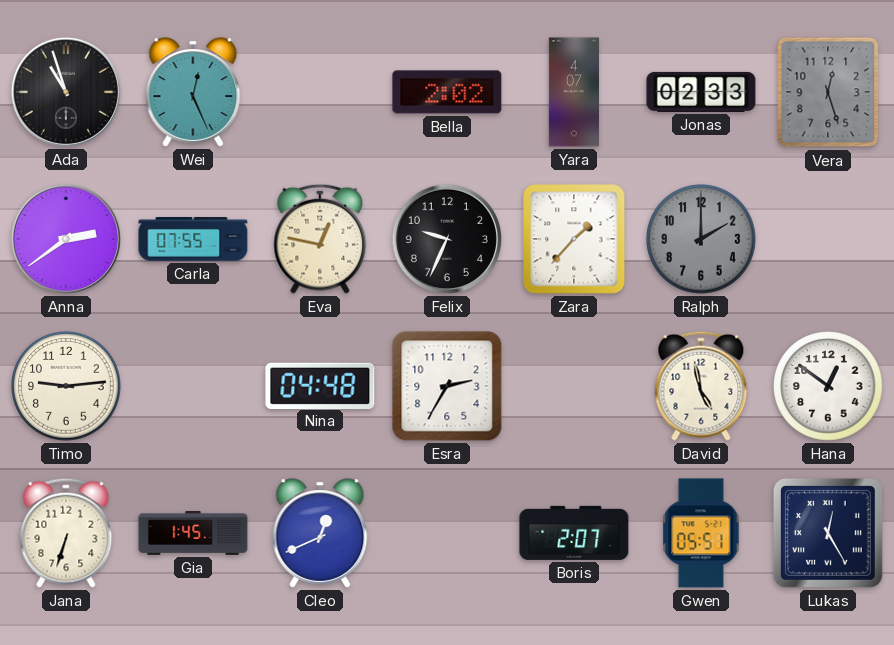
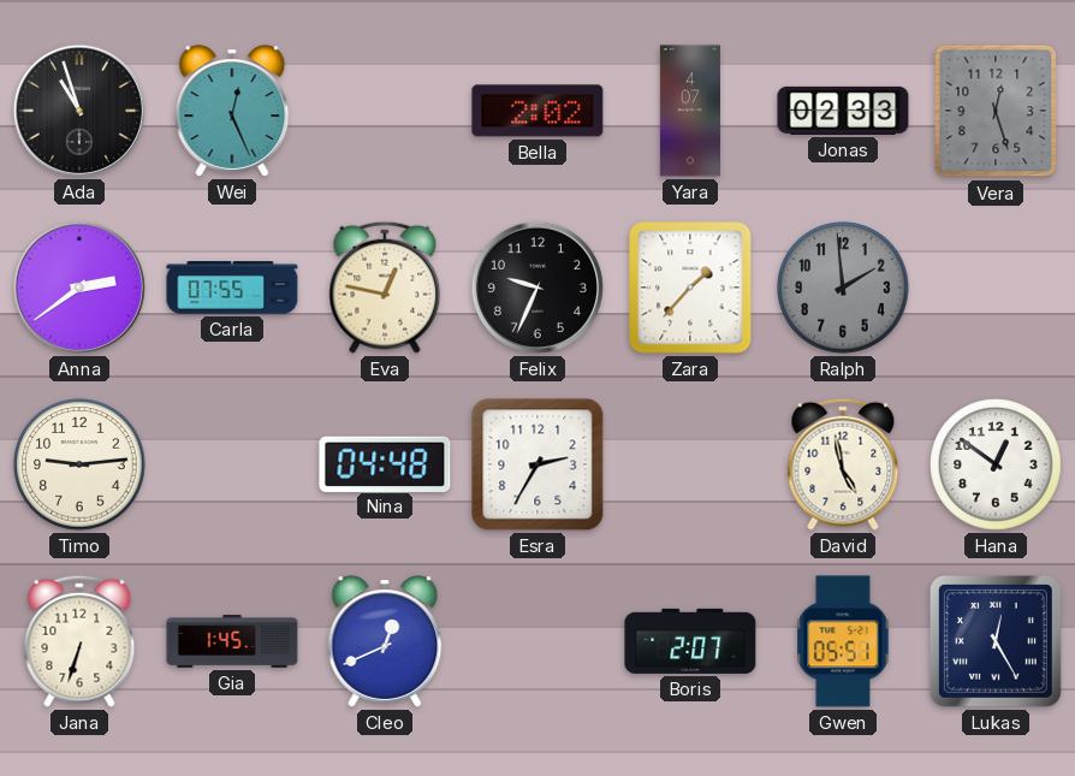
Ralph: 2:00 -> 1:59
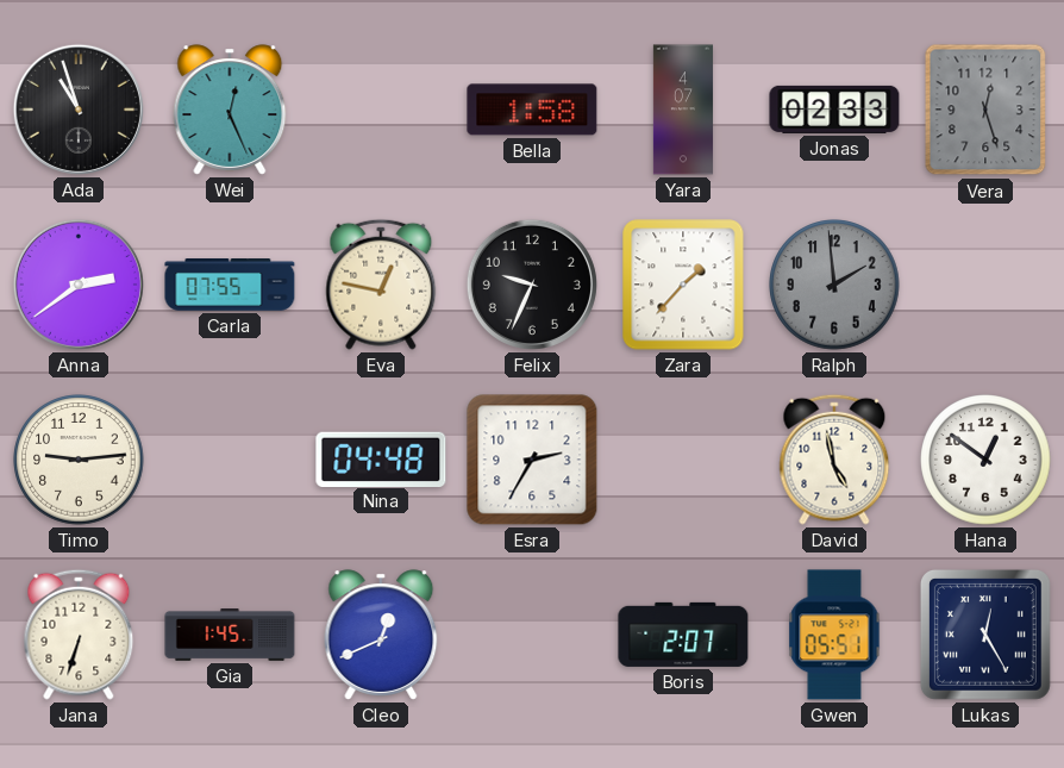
Bella: 2:02 -> 1:58
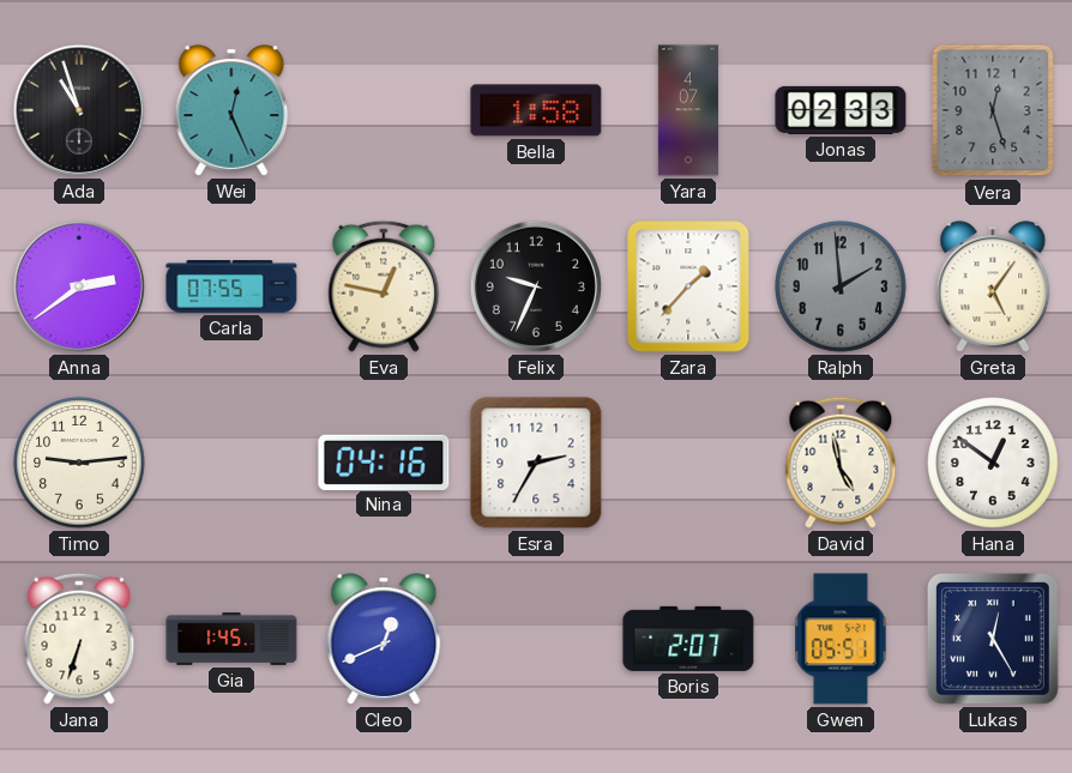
Greta: none -> 5:06
Nina: 04:48 -> 04:16
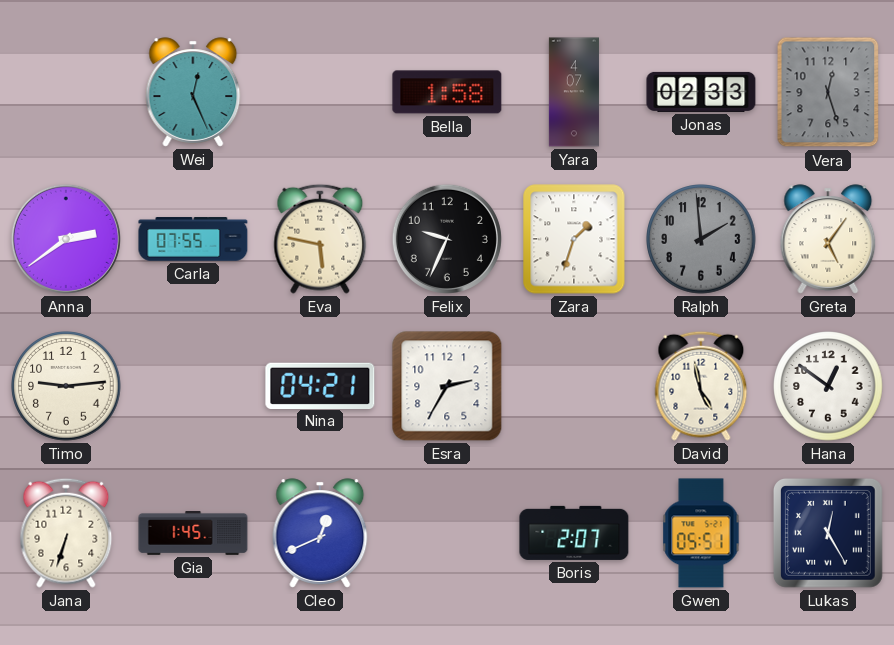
Ada: 10:57 -> none
Eva: 12:47 -> 5:47
Zara: 1:37 -> 1:33
Nina: 04:16 -> 04:21
